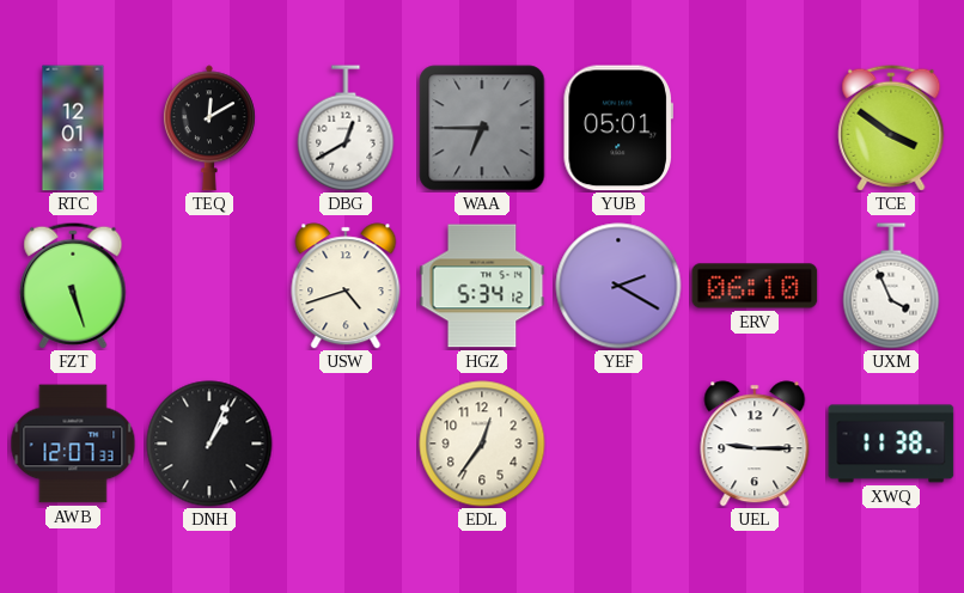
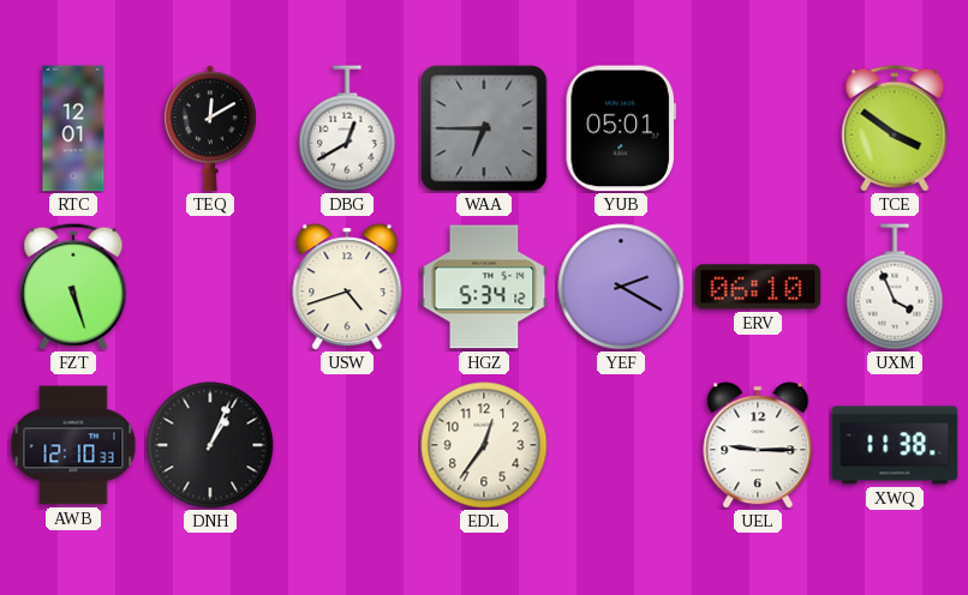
AWB: 12:07 -> 12:10
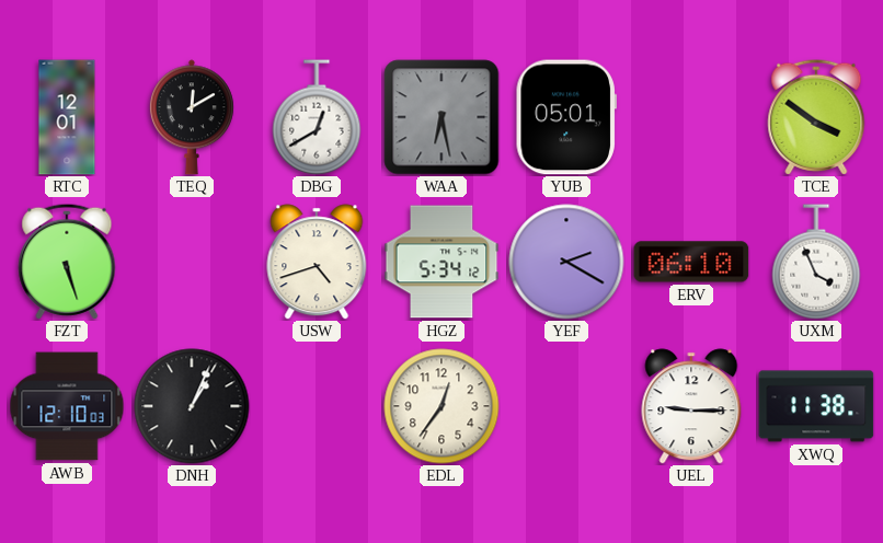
WAA: 6:45 -> 6:28
AWB: 12:10:33 -> 12:10:03
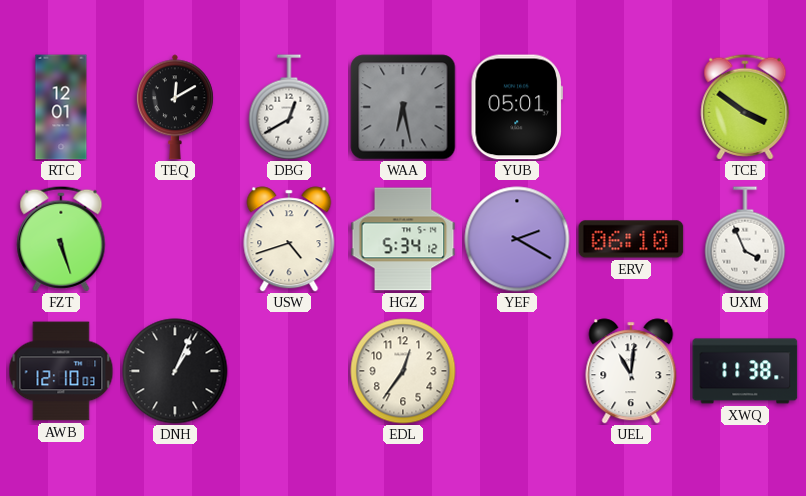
UEL: 9:15 -> 11:01
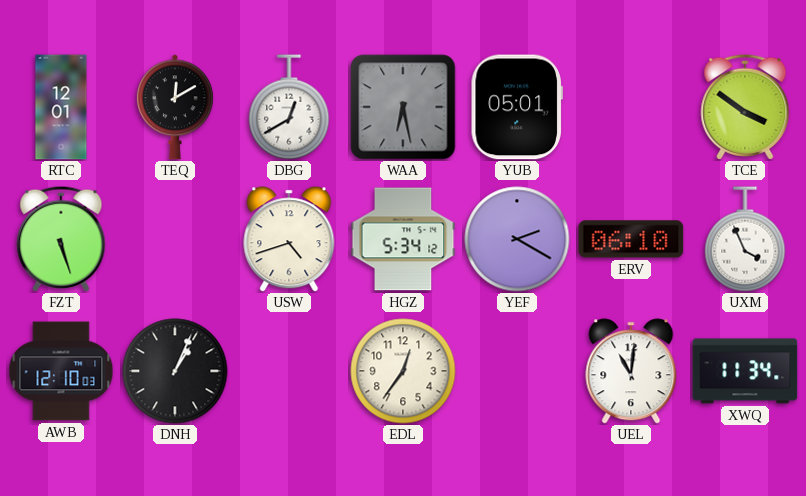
XWQ: 11:38 -> 11:34
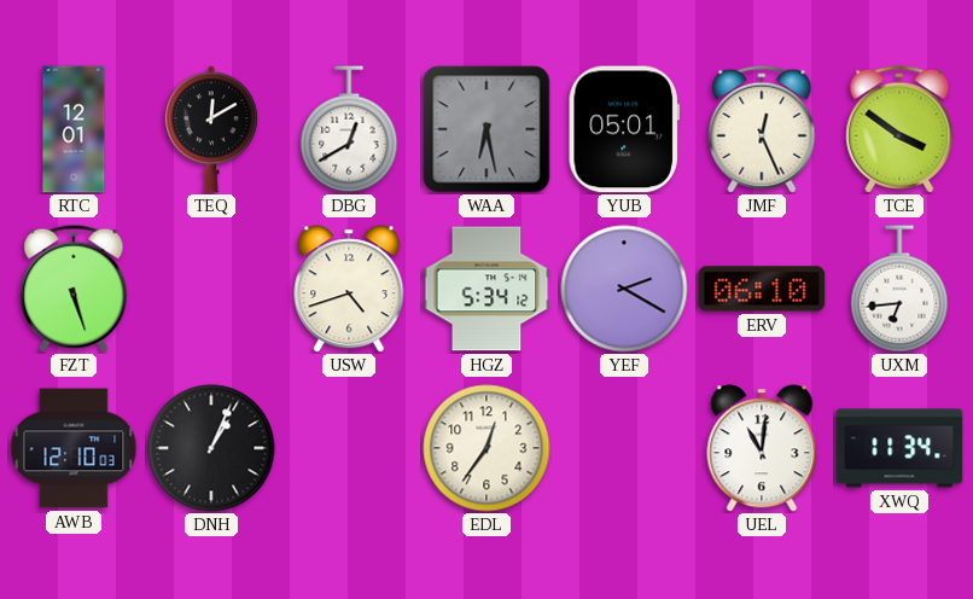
JMF: none -> 12:26
UXM: 3:56 -> 6:44
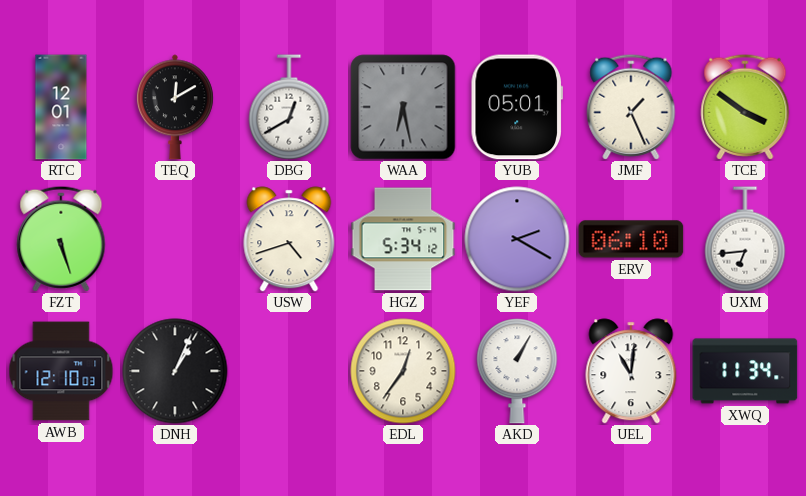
JMF: 12:26 -> 1:26
AKD: none -> 1:05
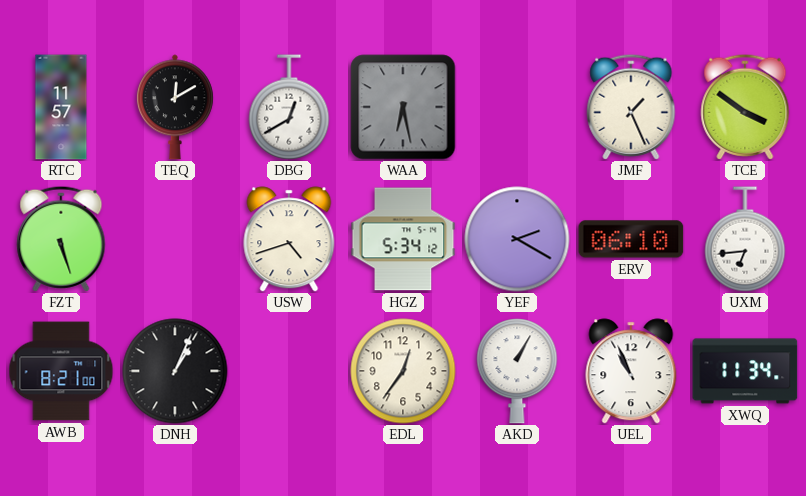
RTC: 12:01 -> 11:57
YUB: 05:01 -> none
AWB: 12:10 -> 8:21
UEL: 11:01 -> 10:56
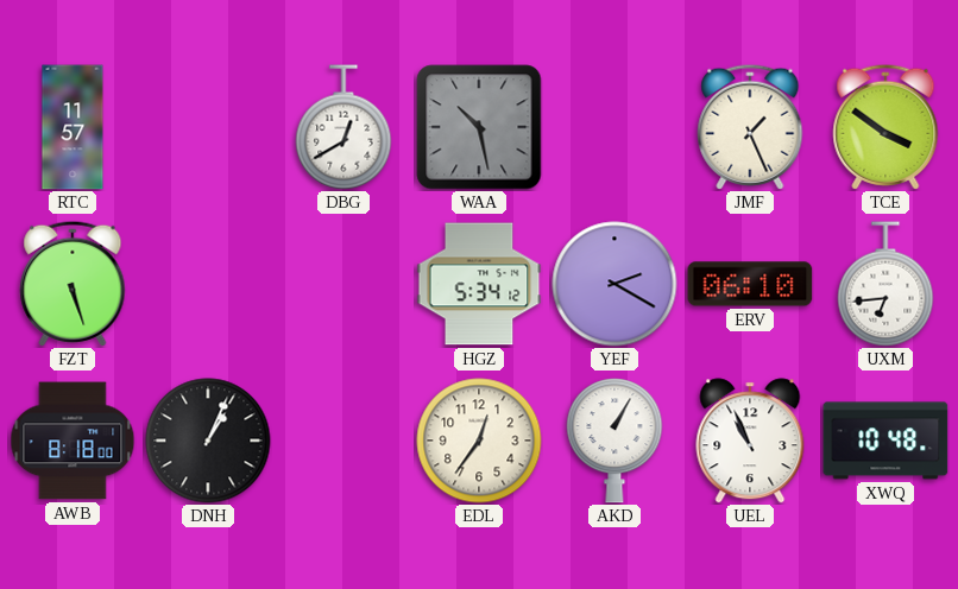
TEQ: 12:10 -> none
WAA: 6:28 -> 10:28
USW: 4:42 -> none
AWB: 8:21 -> 8:18
XWQ: 11:34 -> 10:48
